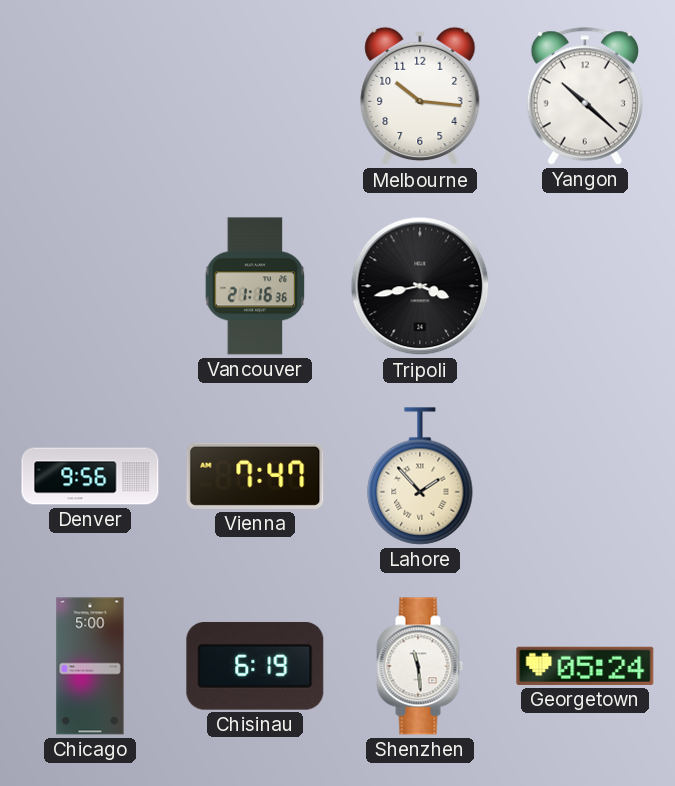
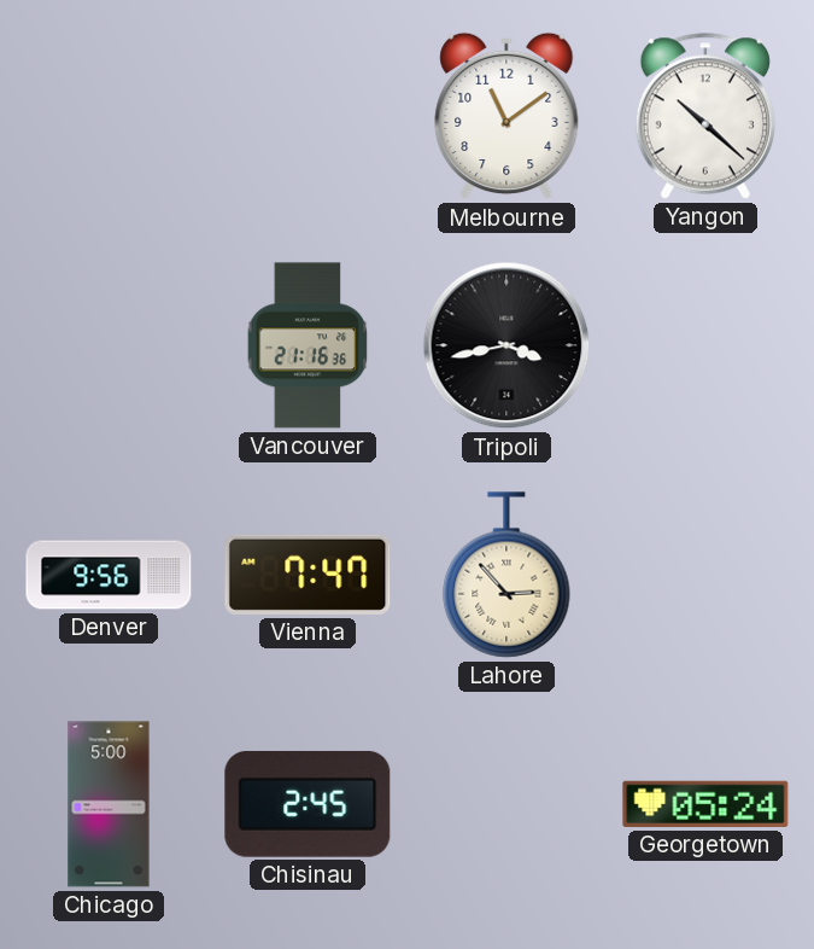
Melbourne: 10:16 -> 11:09
Lahore: 1:53 -> 2:53
Chisinau: 6:19 -> 2:45
Shenzhen: 11:29 -> none
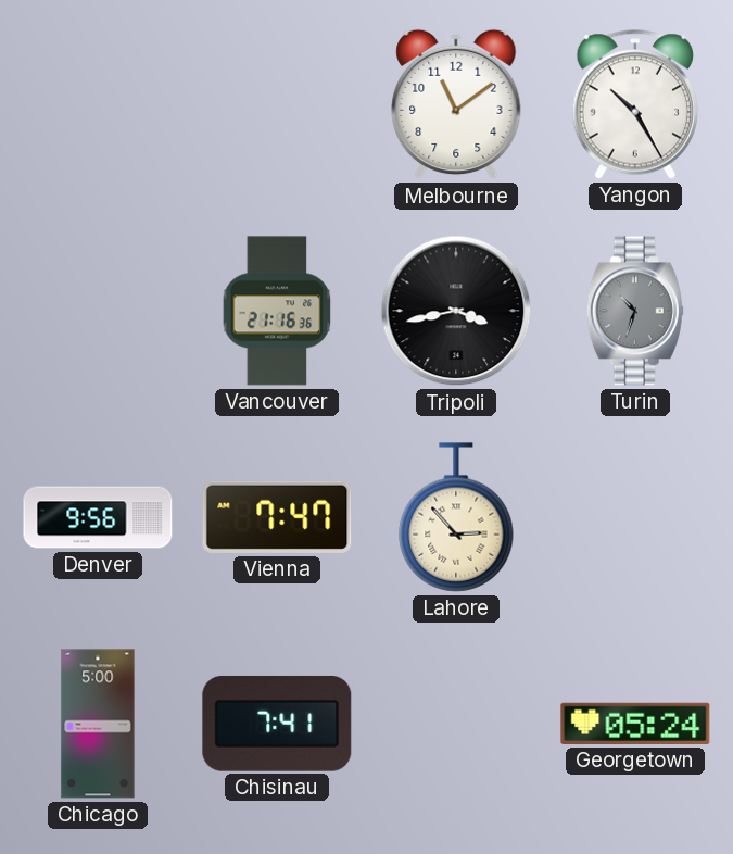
Yangon: 10:22 -> 10:25
Turin: none -> 10:33
Chisinau: 2:45 -> 7:41
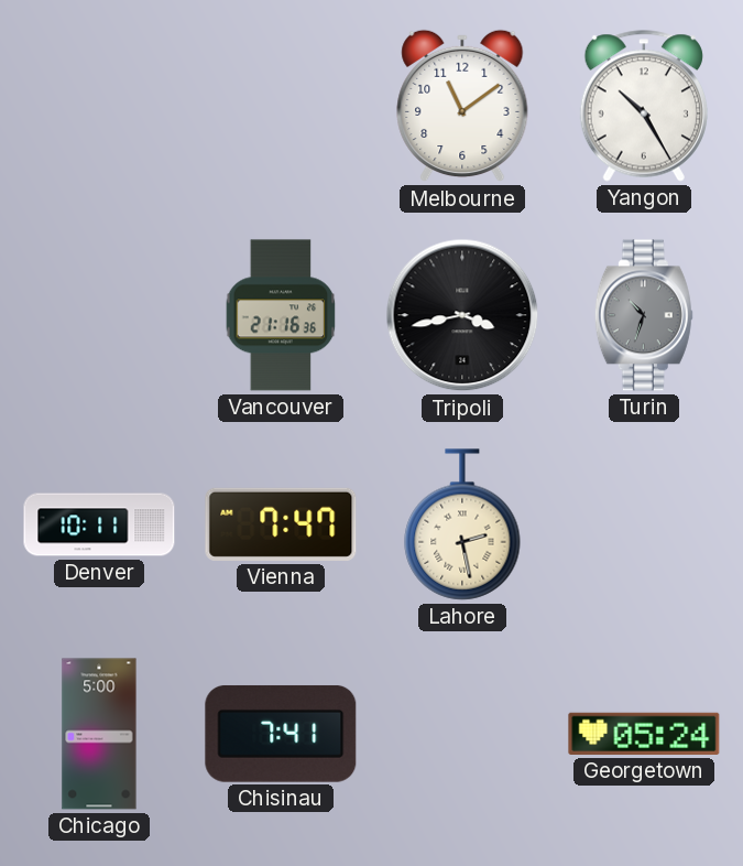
Denver: 9:56 -> 10:11
Lahore: 2:53 -> 2:28
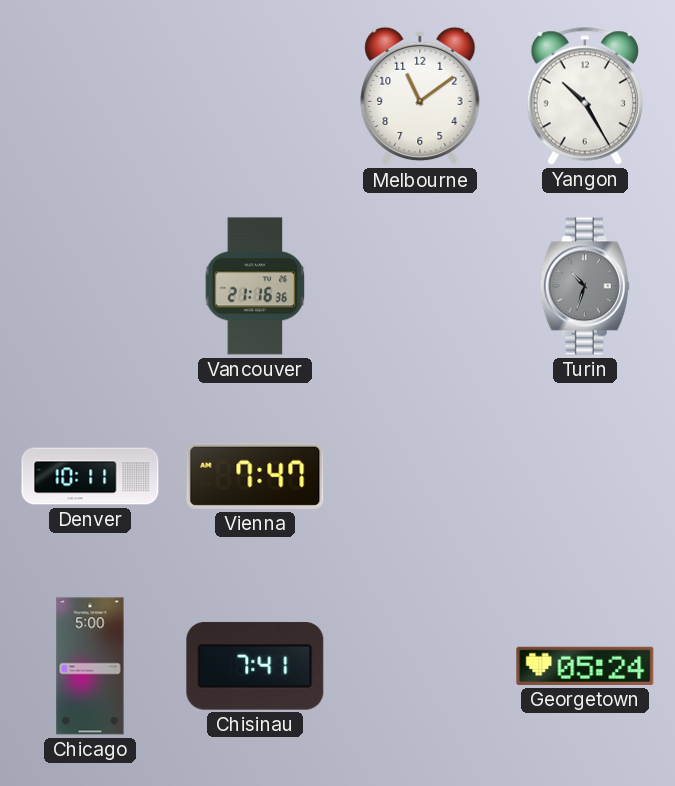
Tripoli: 3:43 -> none
Lahore: 2:28 -> none
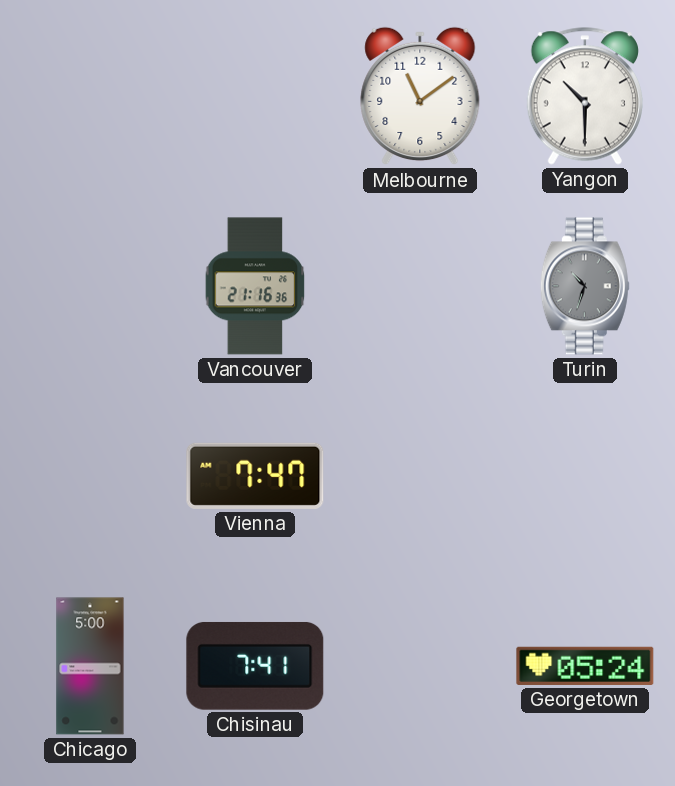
Yangon: 10:25 -> 10:30
Denver: 10:11 -> none
